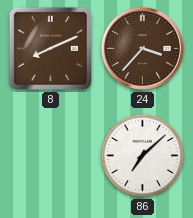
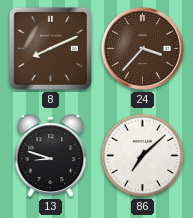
13: none -> 8:48
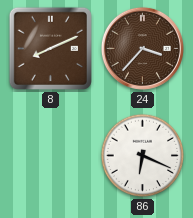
13: 8:48 -> none
86: 7:08 -> 6:19
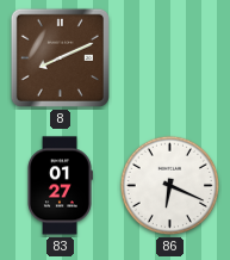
24: 3:37 -> none
83: none -> 01:27
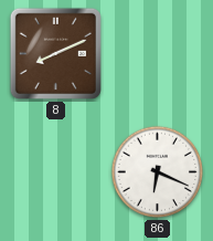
83: 01:27 -> none
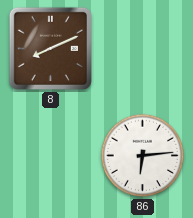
86: 6:19 -> 6:14
